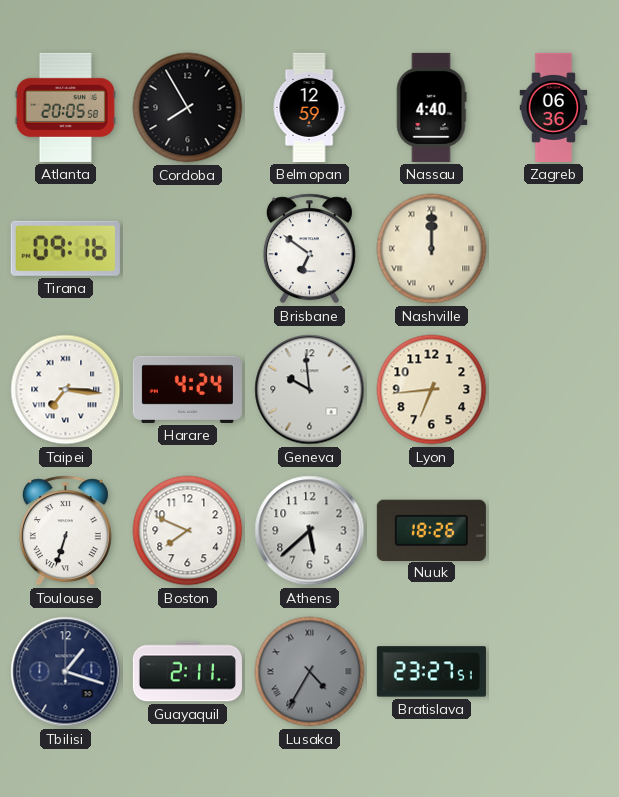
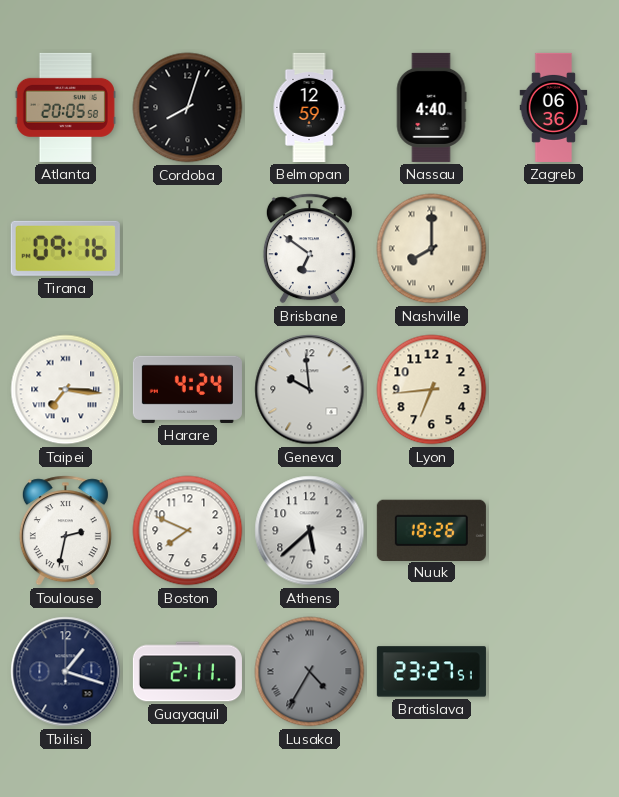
Cordoba: 7:55 -> 8:03
Nashville: 12:00 -> 8:00
Toulouse: 6:33 -> 2:32
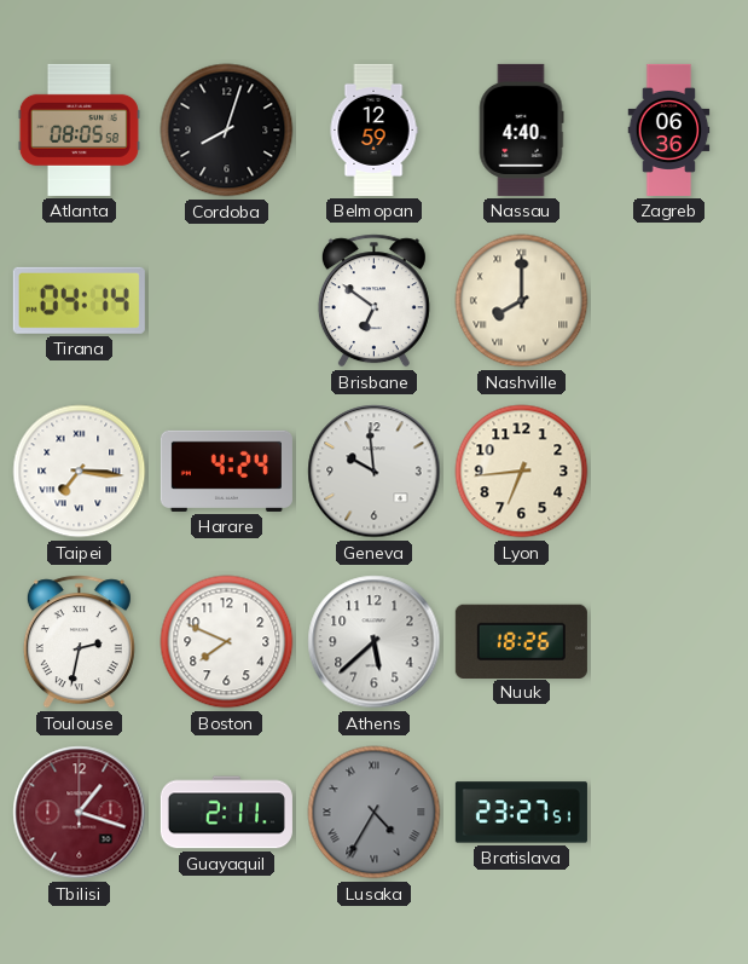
Atlanta: 20:05 -> 08:05
Tirana: 09:16 -> 04:14
Tbilisi dial: navy -> burgundy
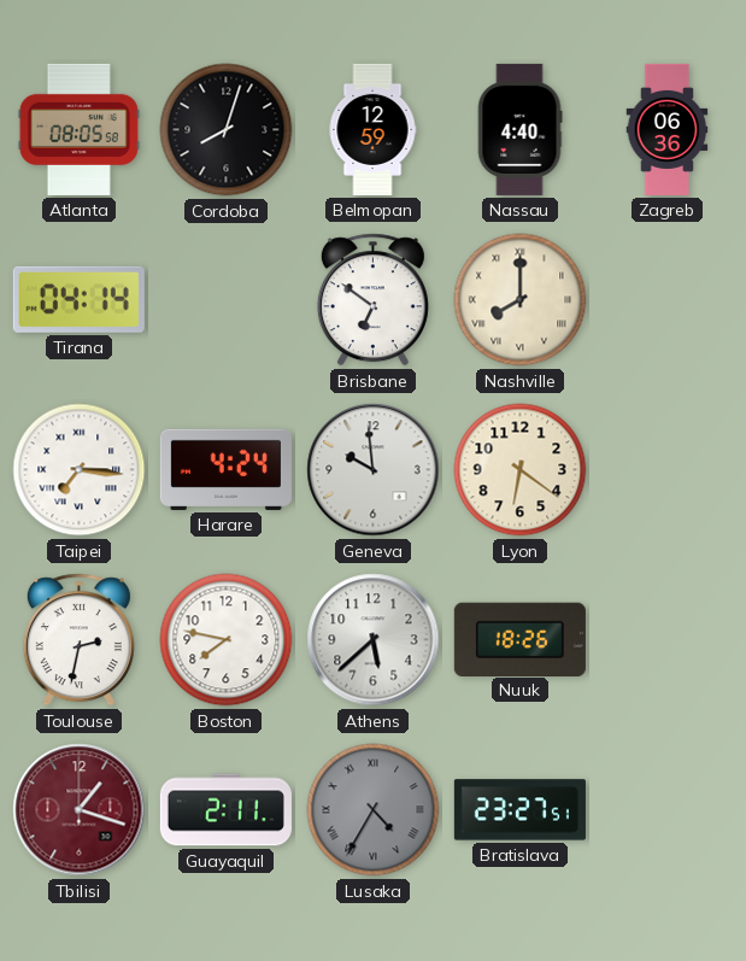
Lyon: 6:44 -> 6:21
Boston: 7:49 -> 7:47
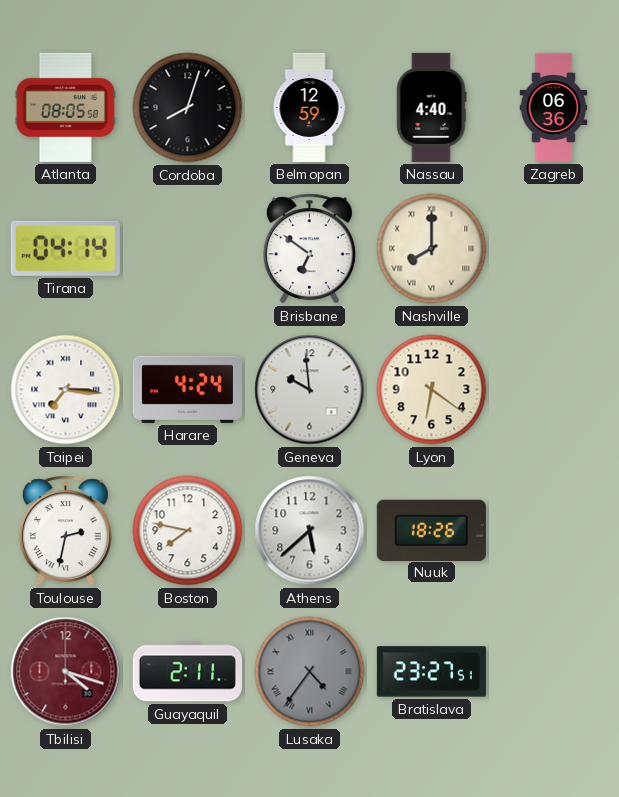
Tbilisi: 1:18 -> 4:18
Lusaka: 4:35 -> 4:36
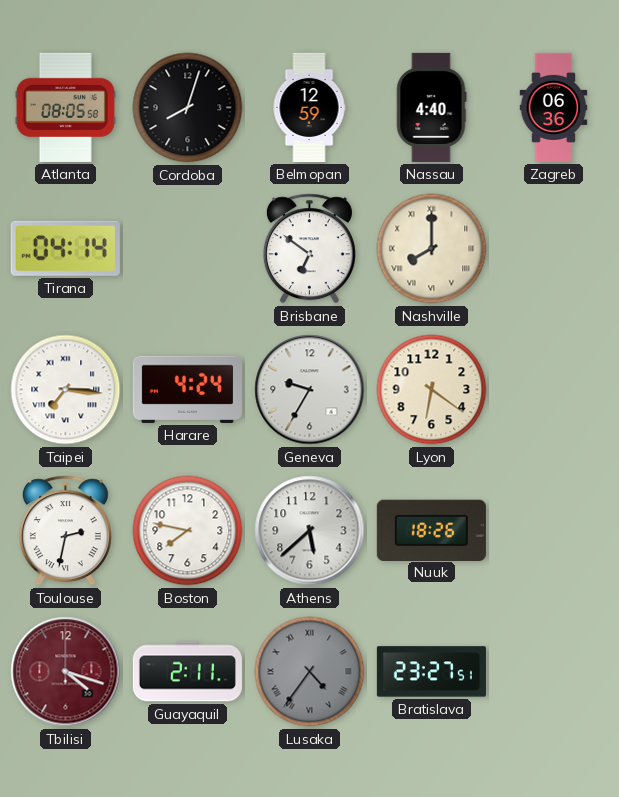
Geneva: 9:59 -> 9:35
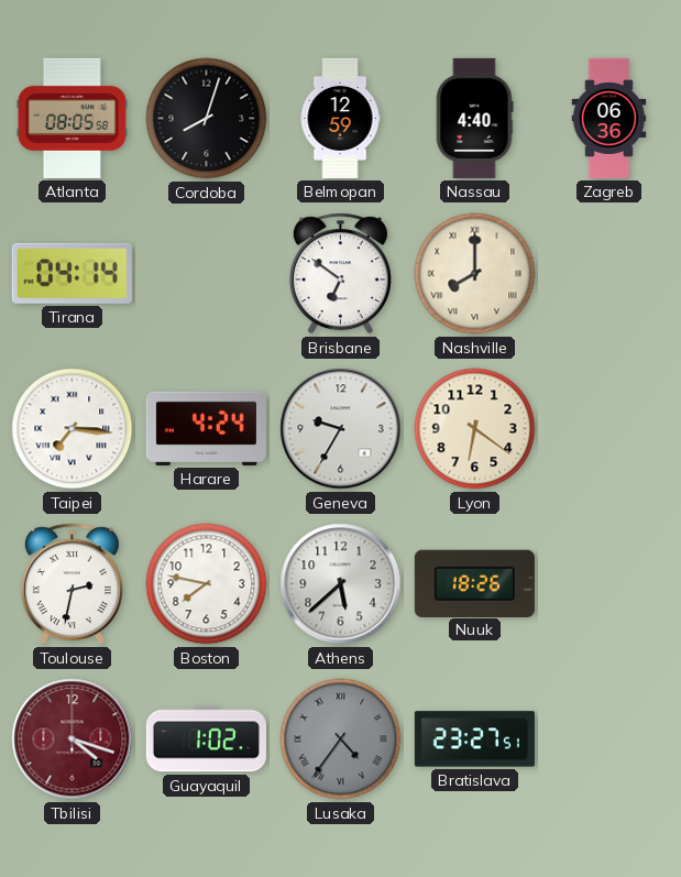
Guayaquil: 2:11 -> 1:02
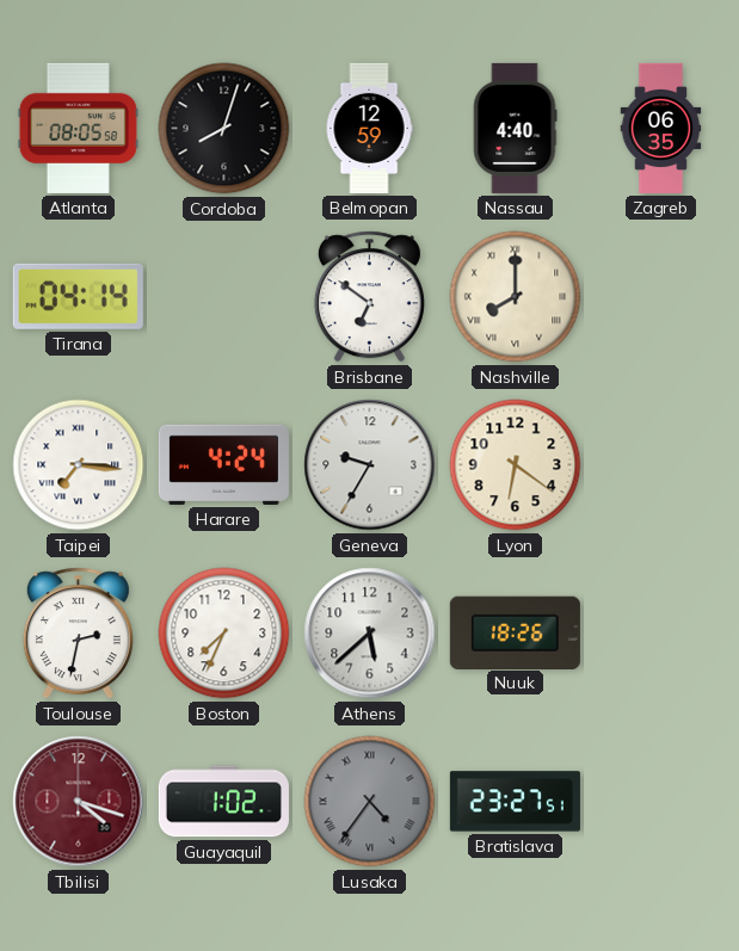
Zagreb: 06:36 -> 06:35
Boston: 7:47 -> 7:34
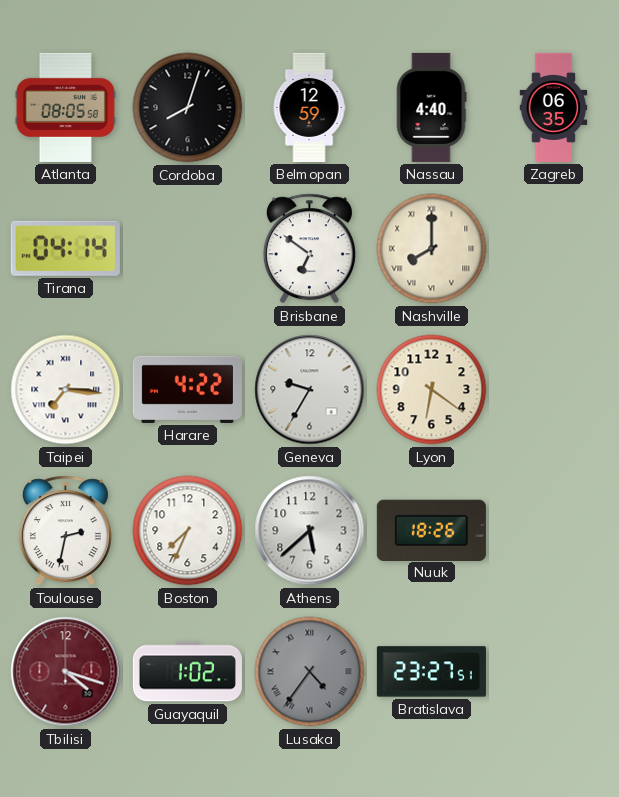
Harare: 4:24 -> 4:22
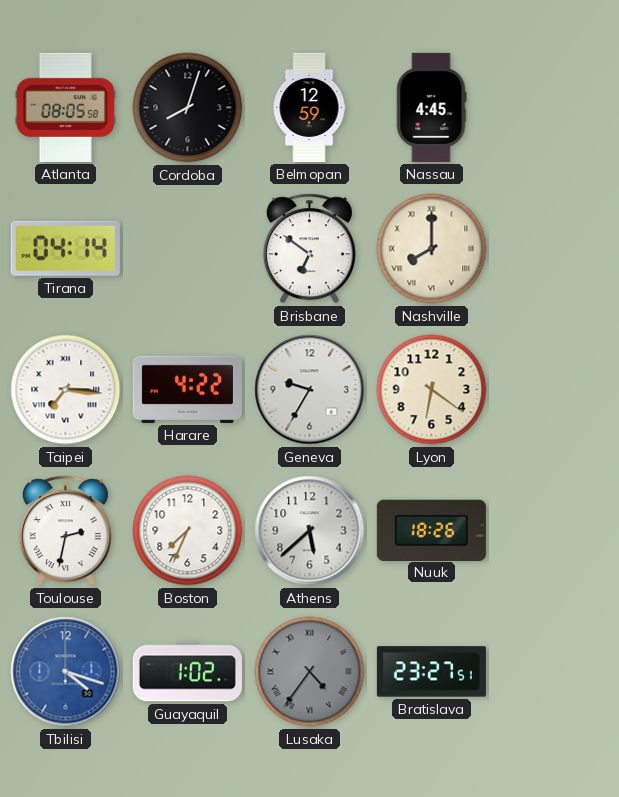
Nassau: 4:40 -> 4:45
Zagreb: 06:35 -> none
Tbilisi dial: burgundy -> blue
